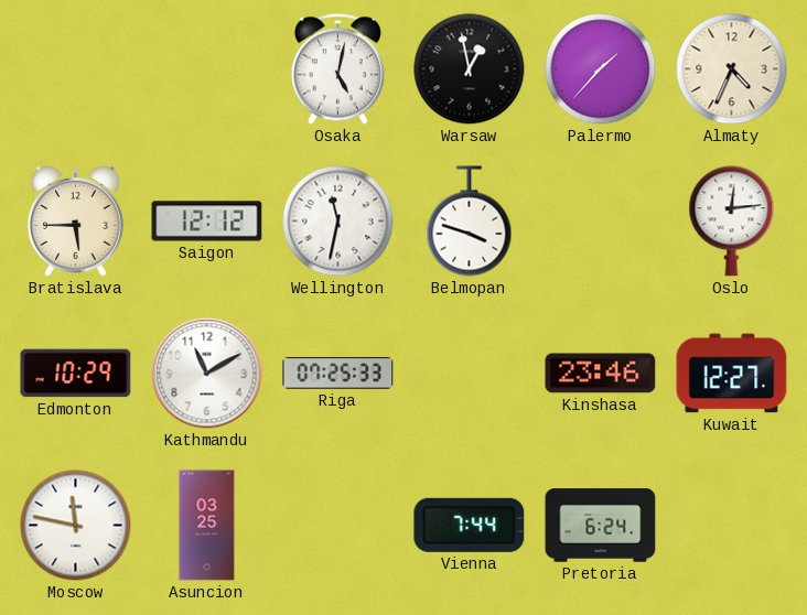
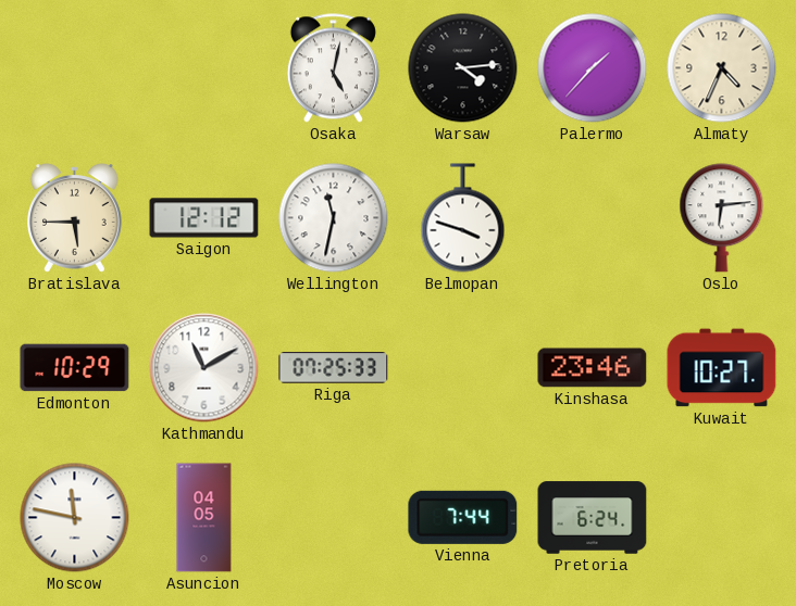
Warsaw: 12:58 -> 4:14
Oslo: 12:14 -> 6:14
Kuwait: 12:27 -> 10:27
Asuncion: 03:25 -> 04:05
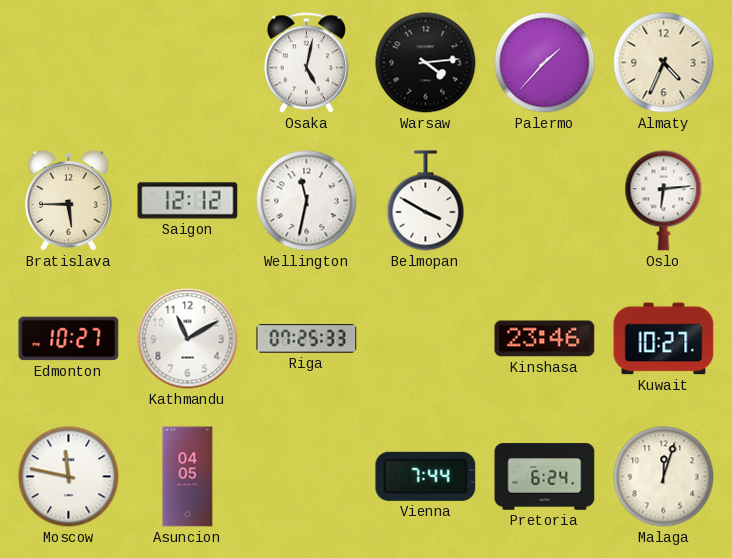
Belmopan: 3:48 -> 3:50
Edmonton: 10:29 -> 10:27
Malaga: none -> 12:03
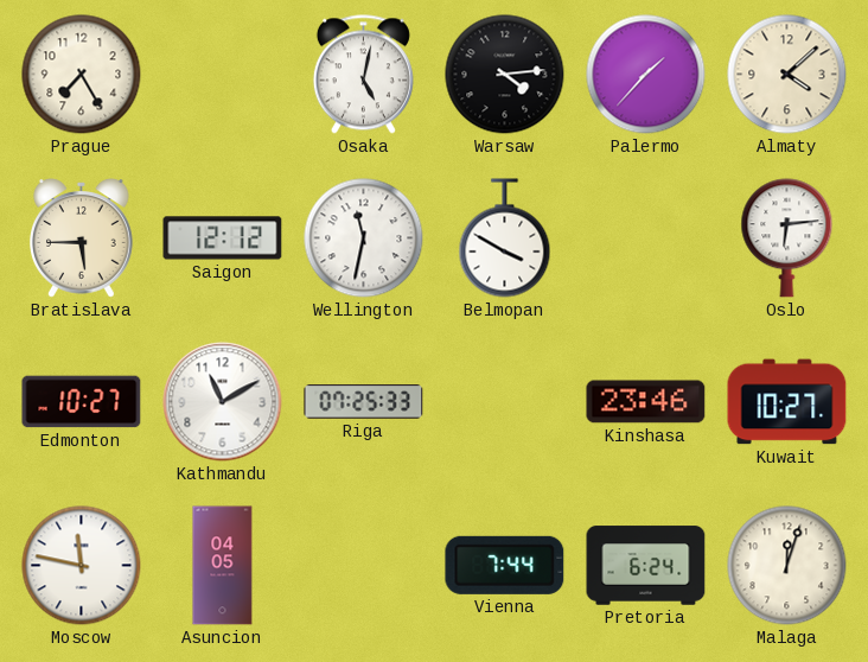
Prague: none -> 7:25
Almaty: 4:34 -> 4:08
